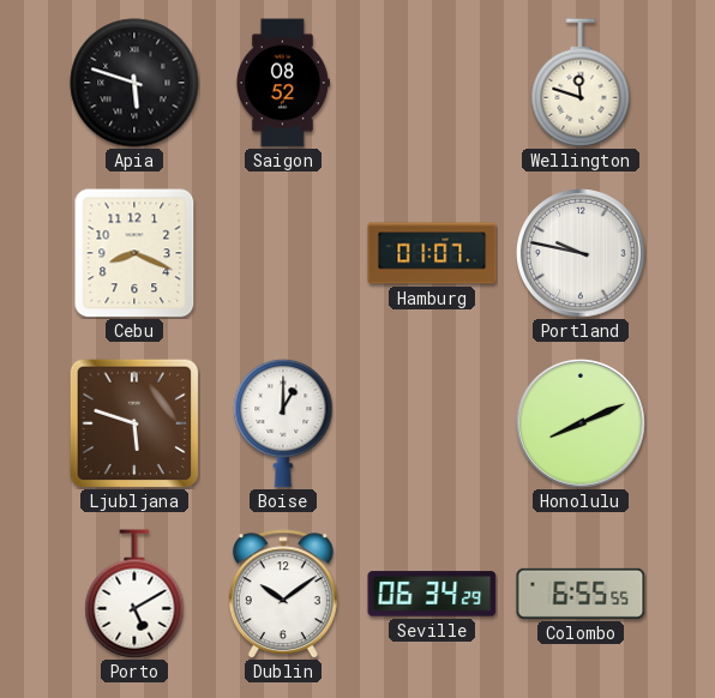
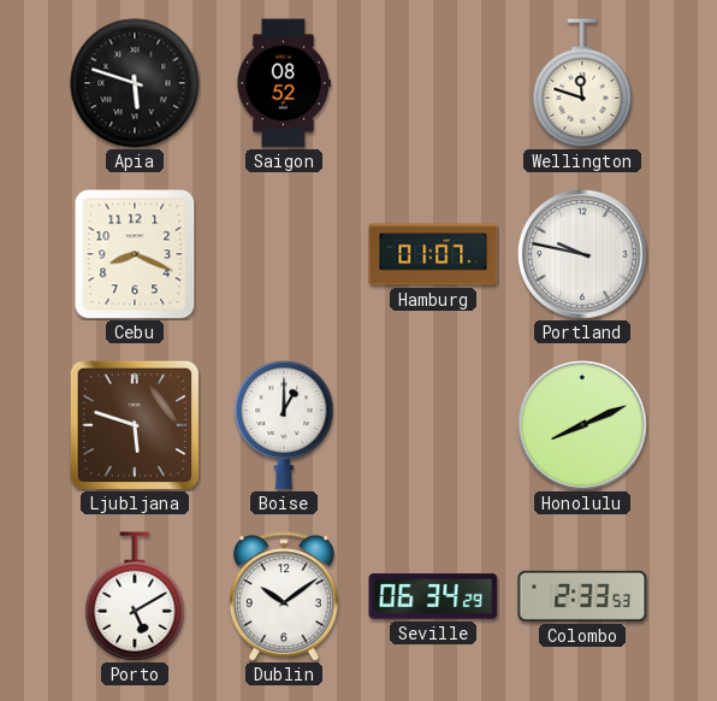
Colombo: 6:55 -> 2:33
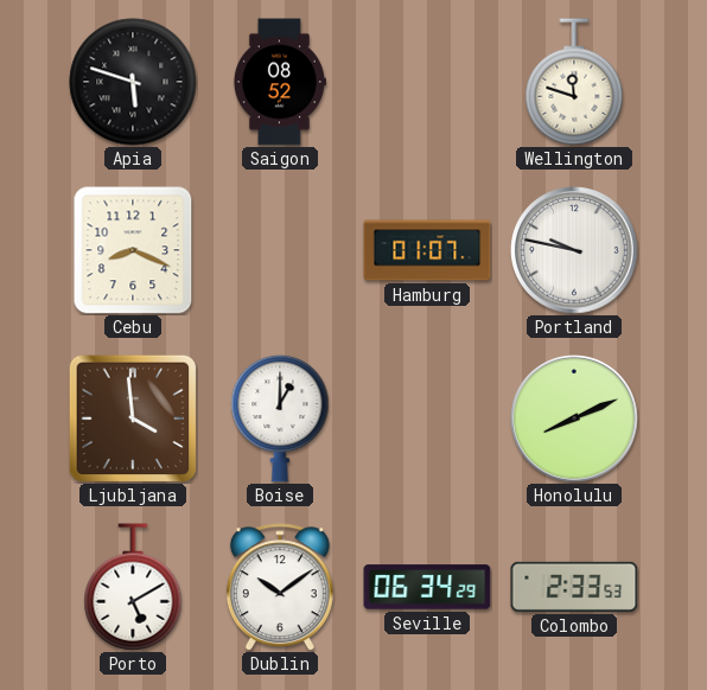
Ljubljana: 5:48 -> 3:59
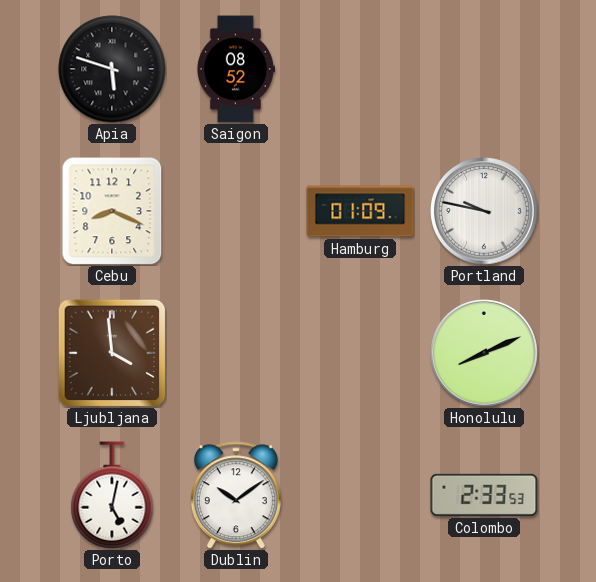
Wellington: 11:48 -> none
Hamburg: 01:07 -> 01:09
Boise: 1:00 -> none
Porto: 5:10 -> 5:02
Seville: 06:34 -> none
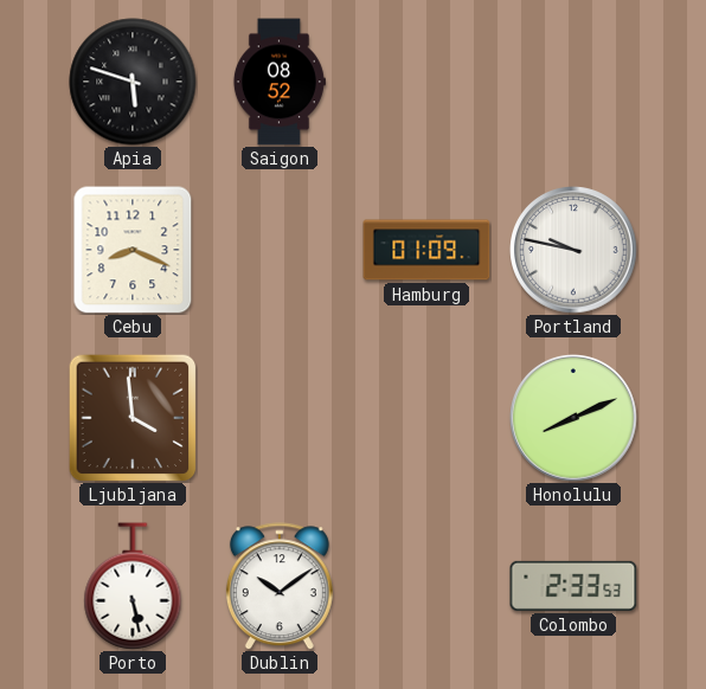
Porto: 5:02 -> 5:28
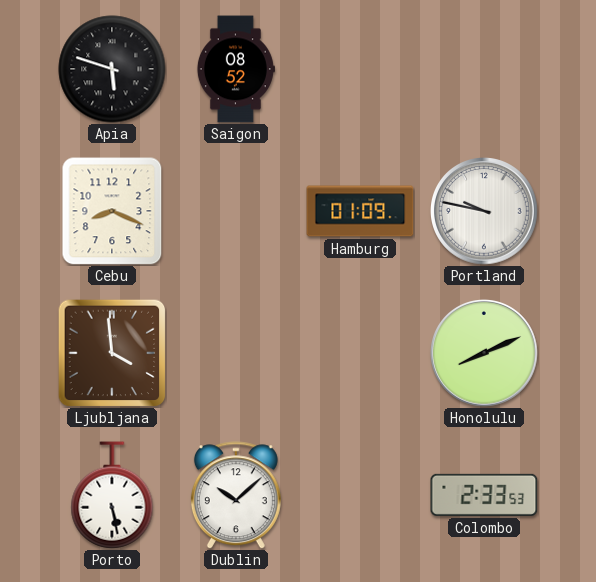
Dublin: 10:09 -> 10:08
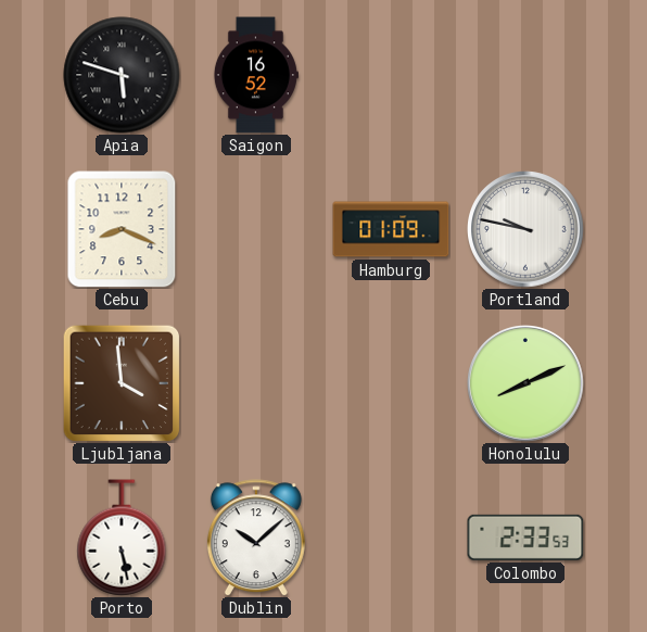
Saigon: 08:52 -> 16:52
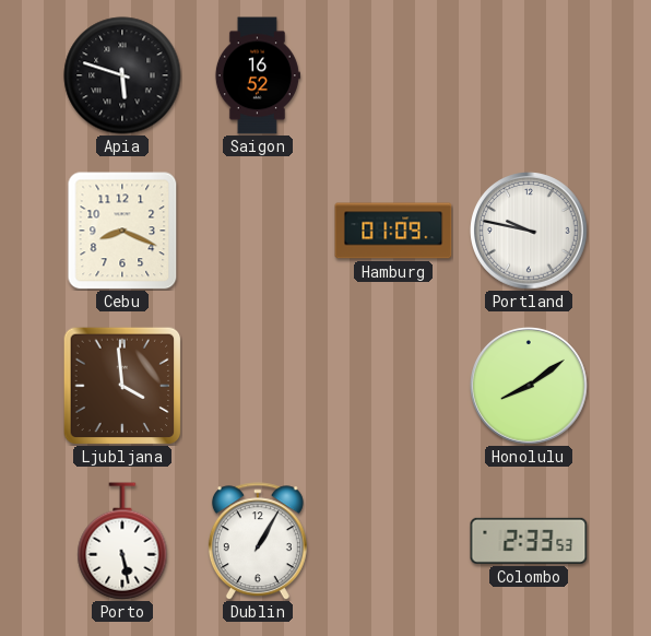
Honolulu: 8:11 -> 8:09
Dublin: 10:08 -> 1:05
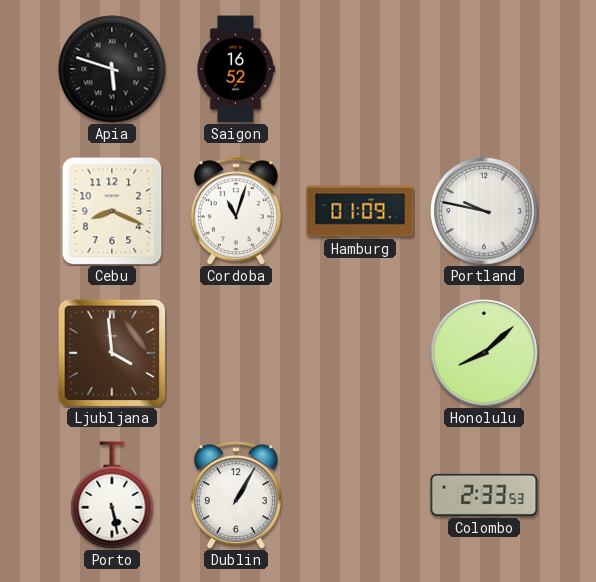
Cordoba: none -> 11:03
Honolulu: 8:09 -> 8:08
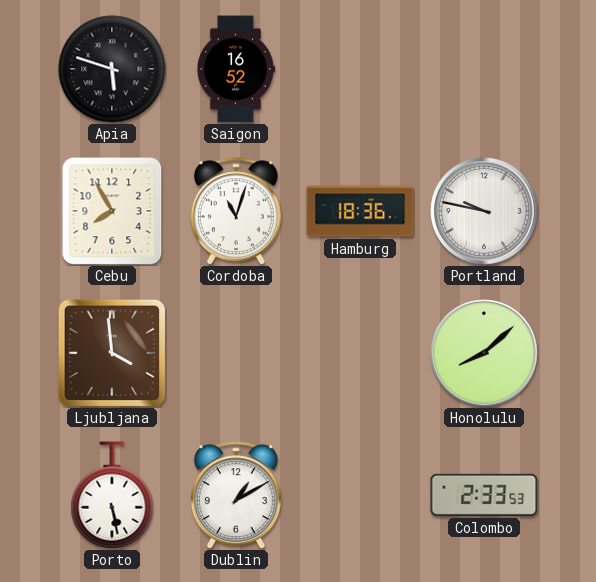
Cebu: 8:19 -> 7:55
Hamburg: 01:09 -> 18:36
Dublin: 1:05 -> 1:10
